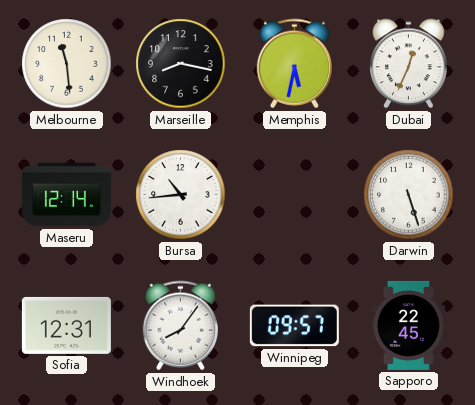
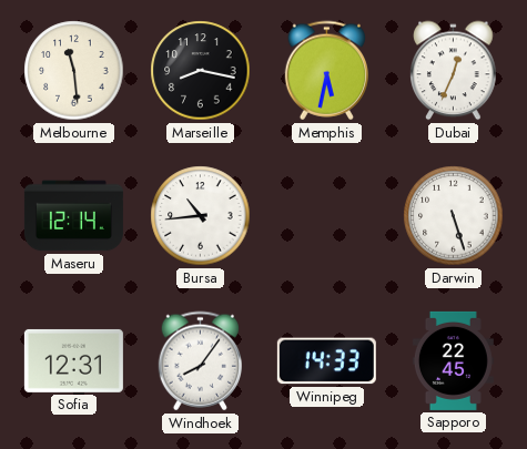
Winnipeg: 09:57 -> 14:33
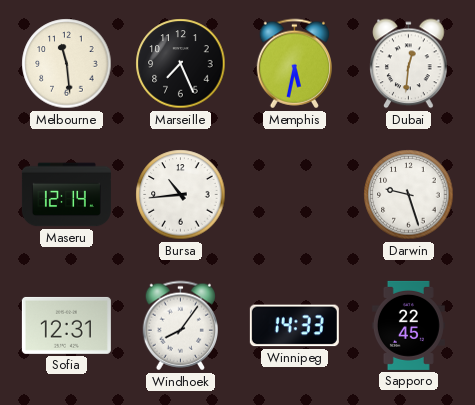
Marseille: 8:17 -> 7:26
Dubai: 12:34 -> 12:31
Darwin: 5:27 -> 9:27
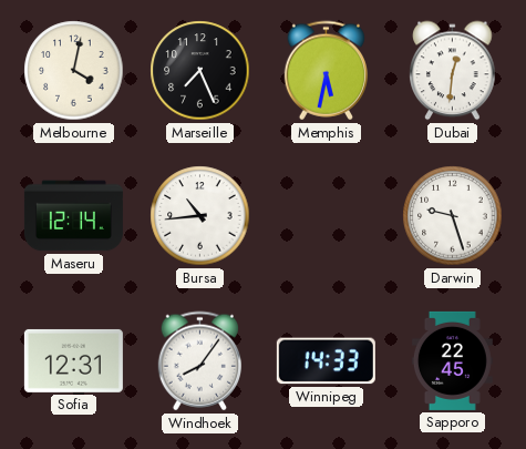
Melbourne: 11:29 -> 4:02
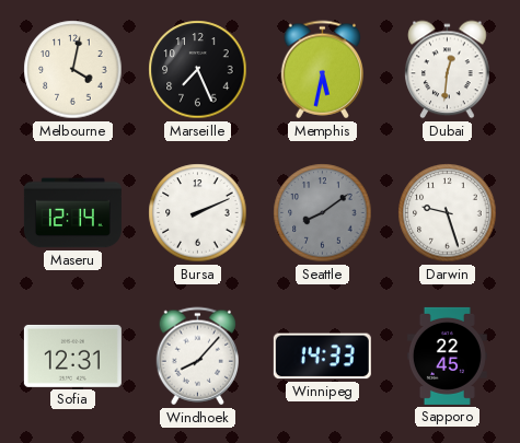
Bursa: 10:44 -> 2:11
Seattle: none -> 8:09
Windhoek: 8:06 -> 8:07
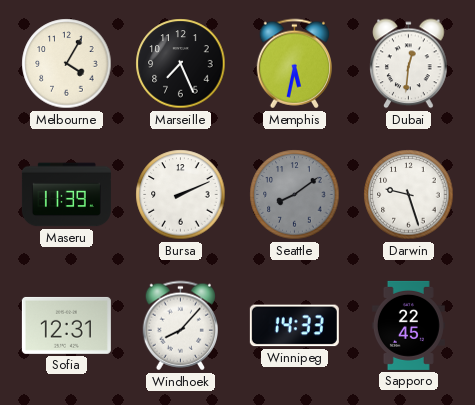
Melbourne: 4:02 -> 4:05
Maseru: 12:14 -> 11:39
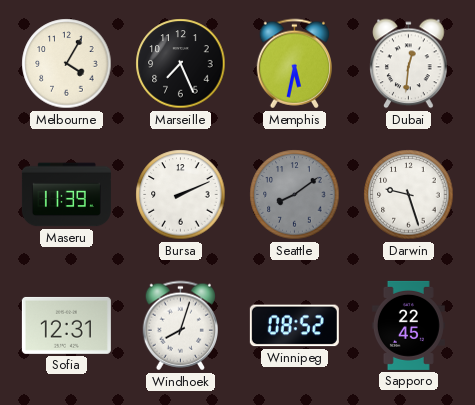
Windhoek: 8:07 -> 8:03
Winnipeg: 14:33 -> 08:52
